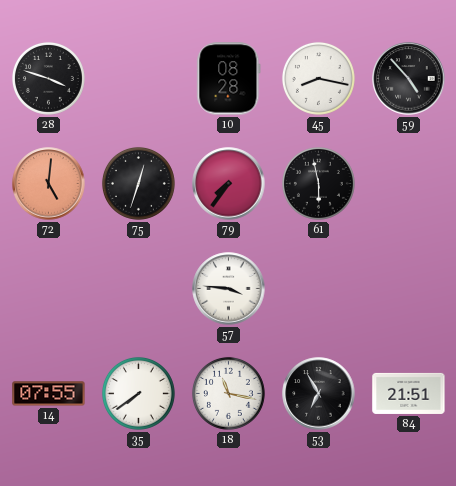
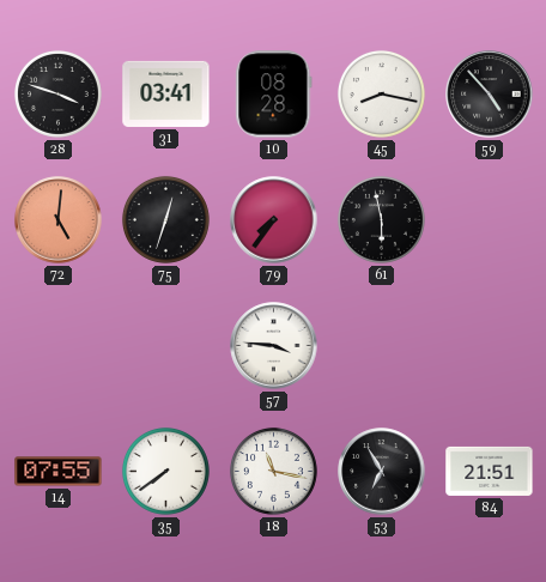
31: none -> 03:41
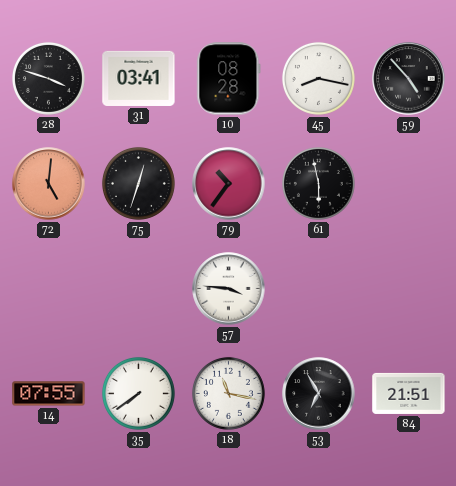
79: 7:36 -> 10:36
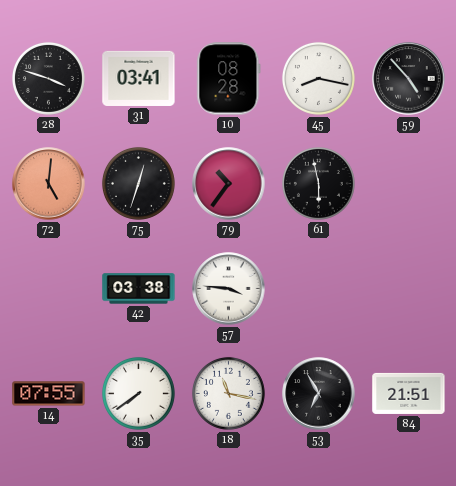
42: none -> 03:38
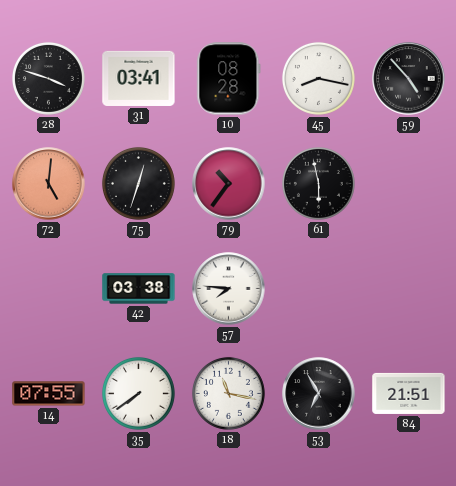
57: 3:46 -> 7:46
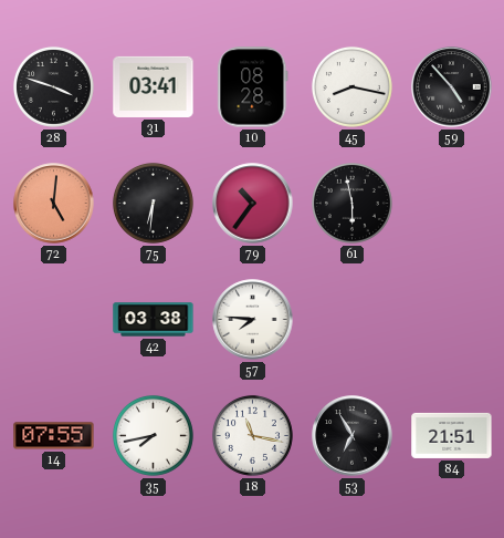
75: 12:33 -> 6:31
35: 7:39 -> 7:43
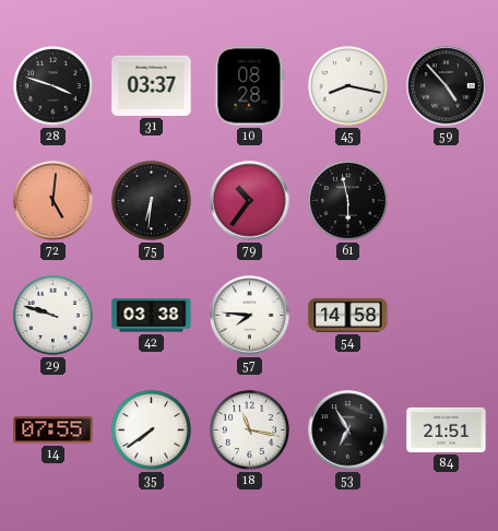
31: 03:41 -> 03:37
29: none -> 9:48
54: none -> 14:58
35: 7:43 -> 7:39
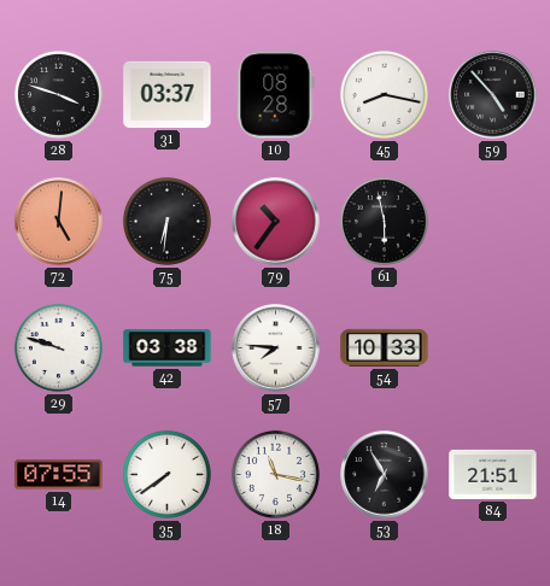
54: 14:58 -> 10:33
